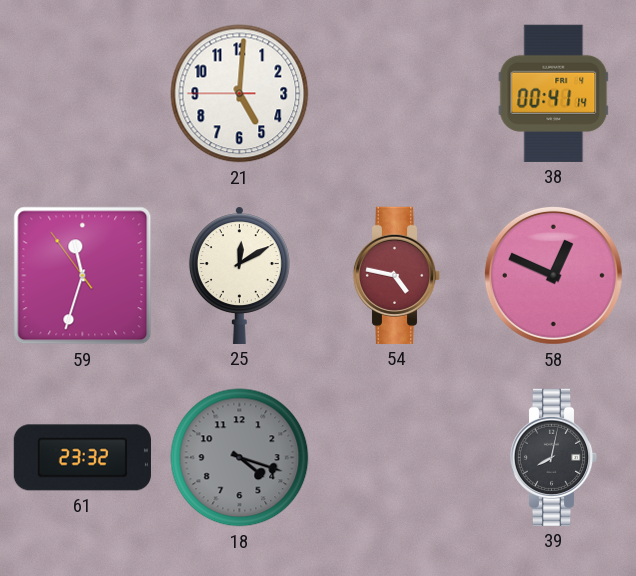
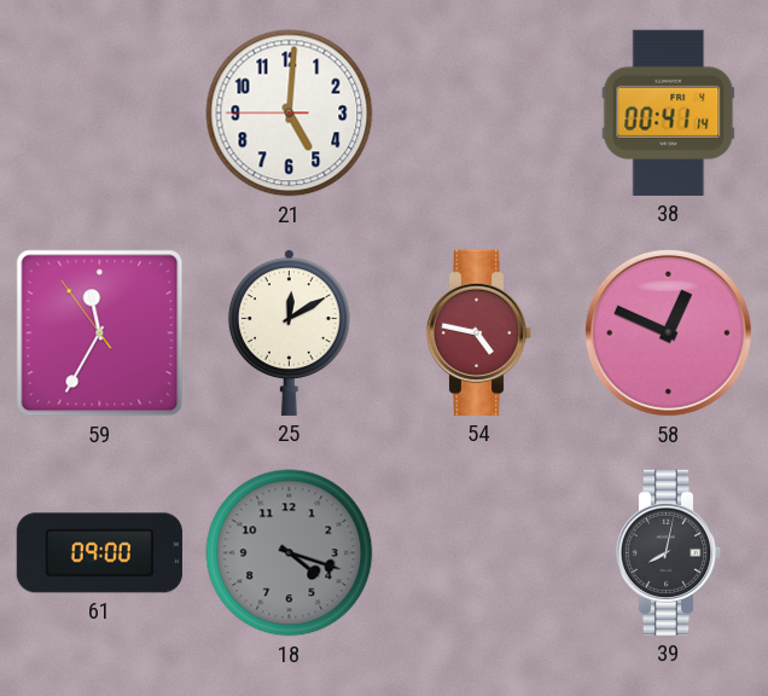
59: 11:32 -> 11:34
61: 23:32 -> 09:00
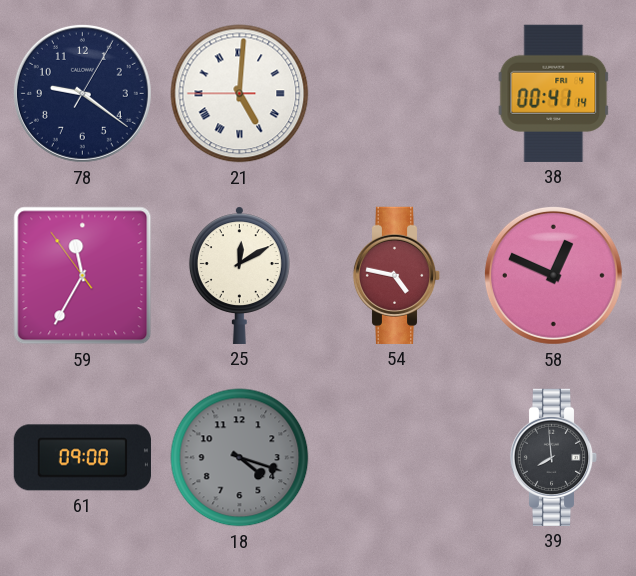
78: none -> 9:21
21 numerals: Arabic -> Roman
39: 8:02 -> 7:59
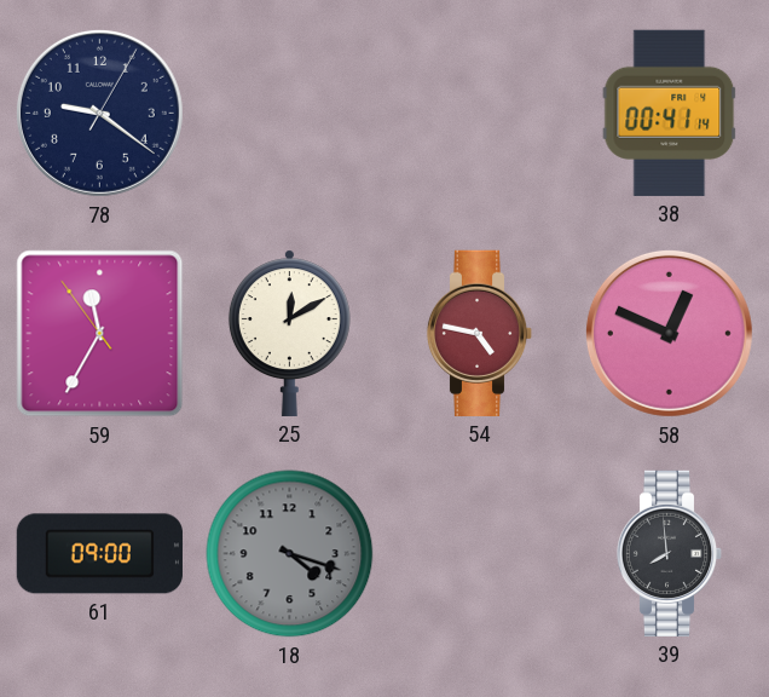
21: 5:00 -> none
